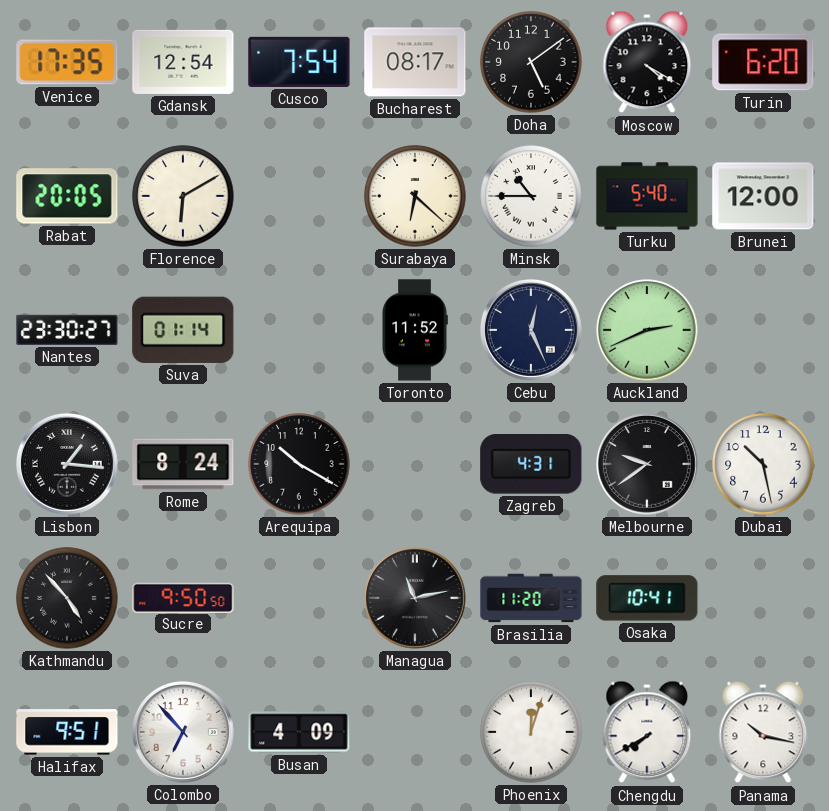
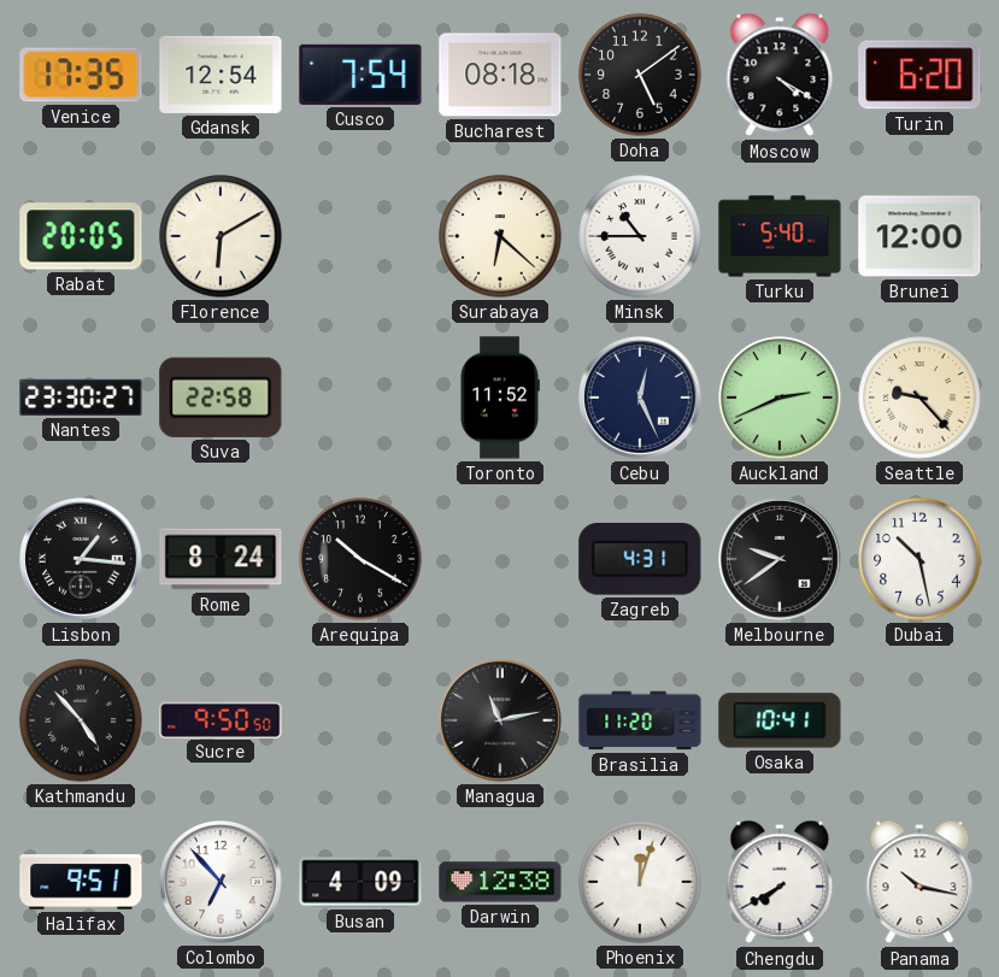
Bucharest: 08:17 -> 08:18
Suva: 01:14 -> 22:58
Seattle: none -> 9:23
Darwin: none -> 12:38
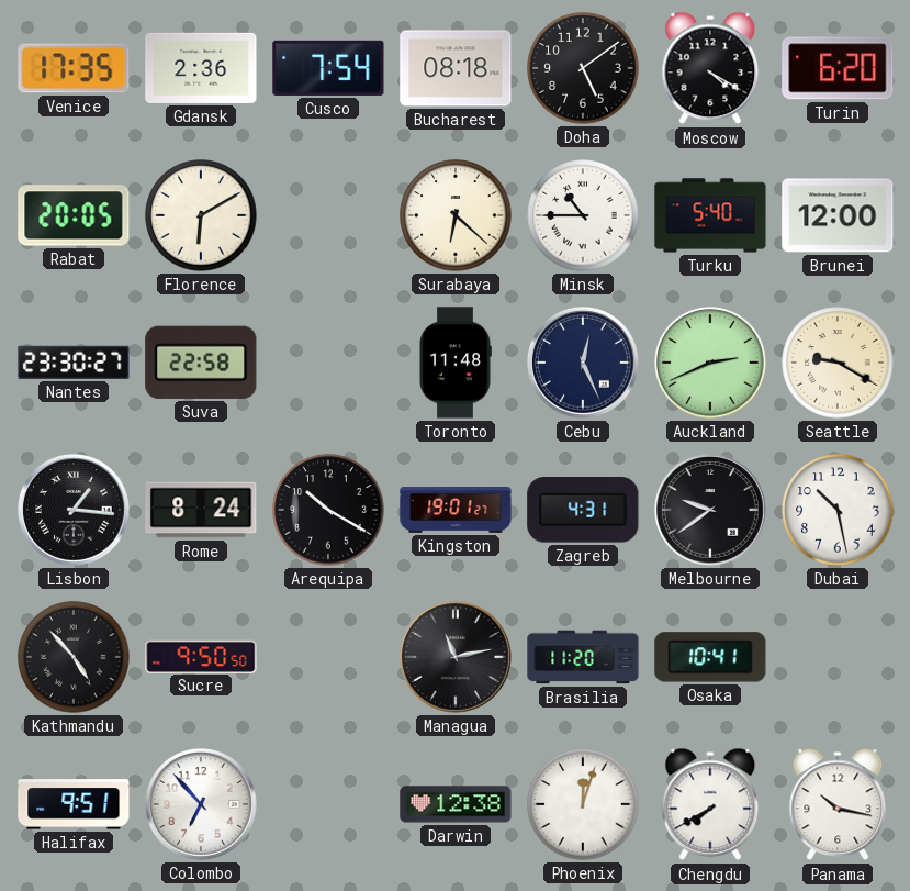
Gdansk: 12:54 -> 2:36
Toronto: 11:52 -> 11:48
Seattle: 9:23 -> 9:20
Kingston: none -> 19:01
Busan: 4:09 -> none
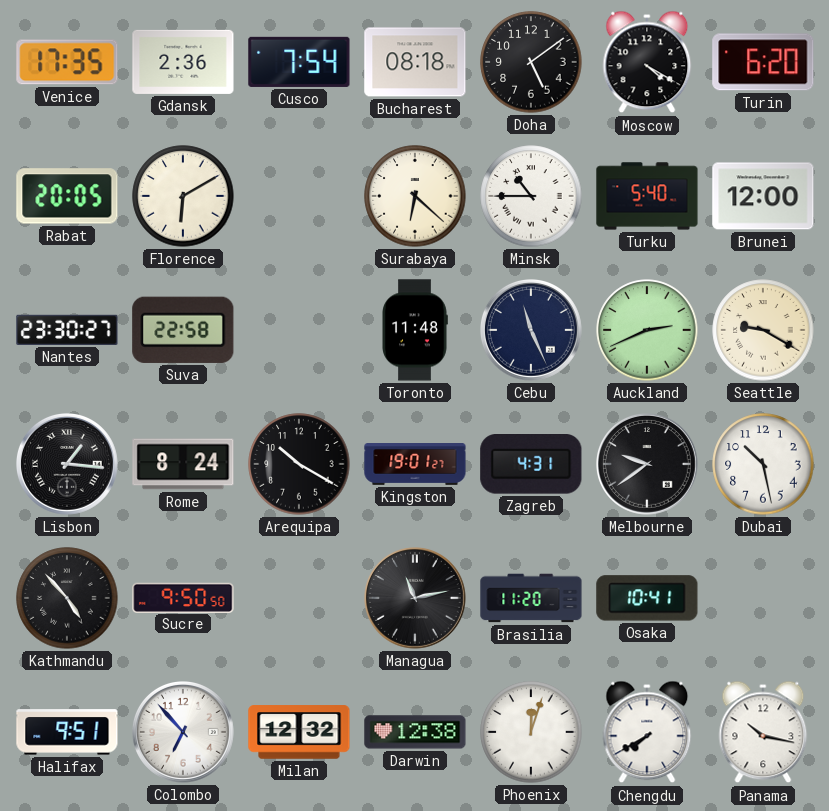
Cebu: 12:26 -> 11:26
Milan: none -> 12:32
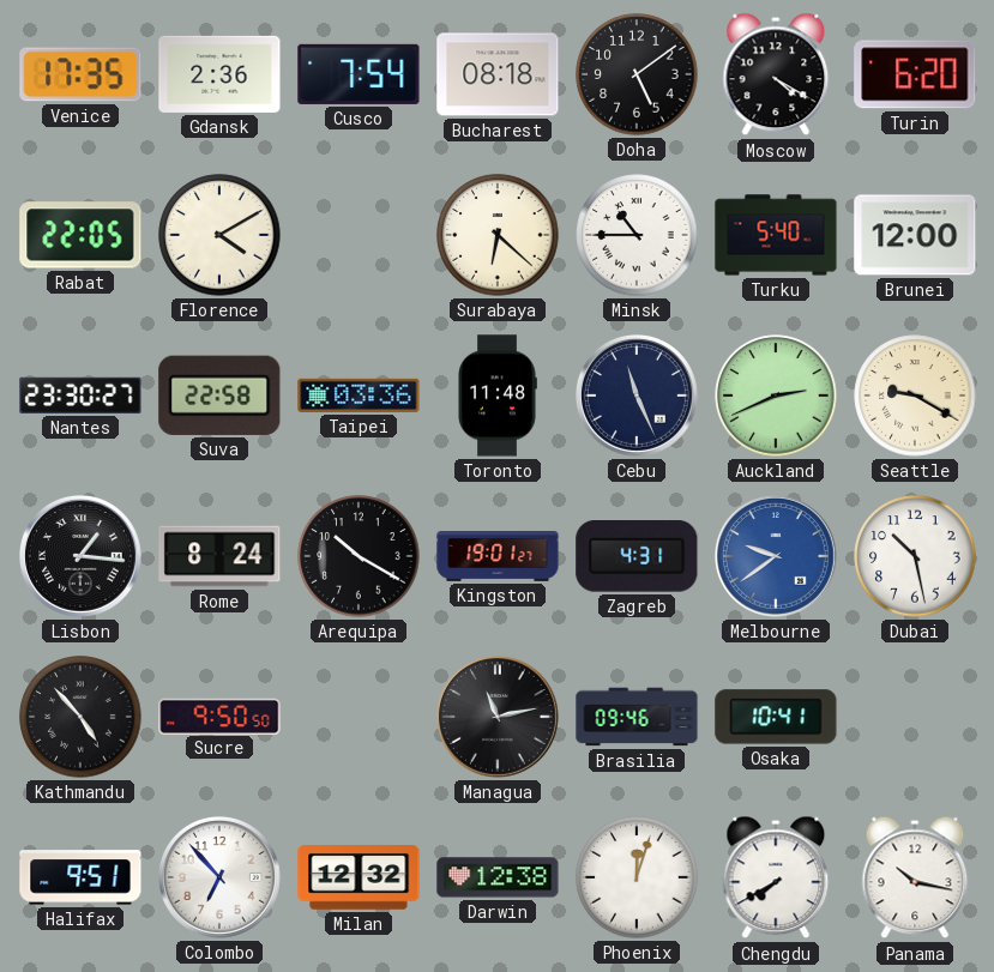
Rabat: 20:05 -> 22:05
Florence: 6:10 -> 4:10
Taipei: none -> 03:36
Melbourne dial: black -> blue
Brasilia: 11:20 -> 09:46
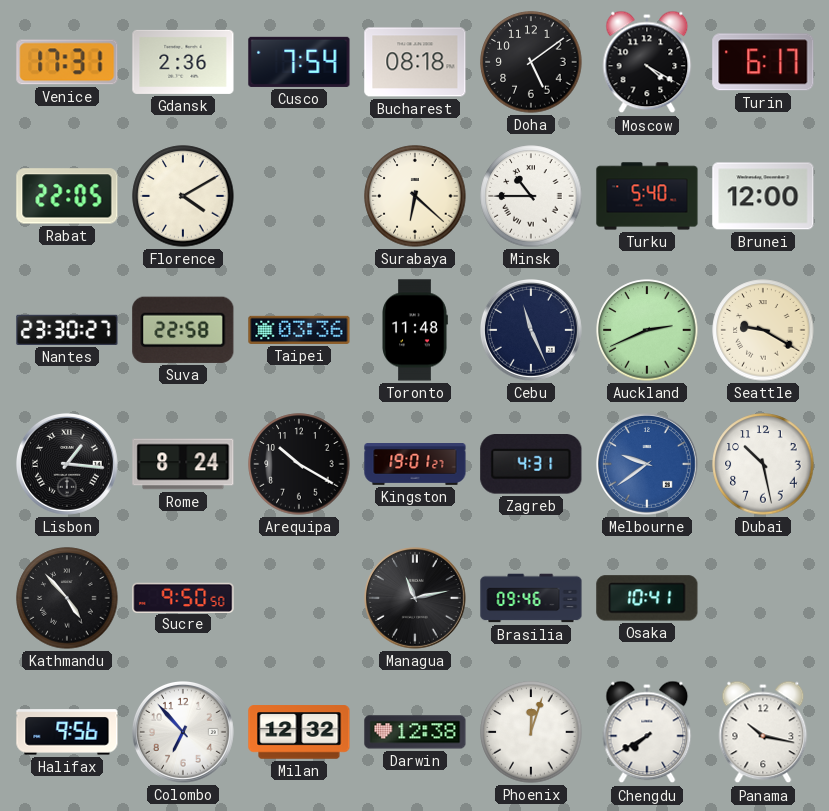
Venice: 17:35 -> 17:31
Turin: 6:20 -> 6:17
Halifax: 9:51 -> 9:56
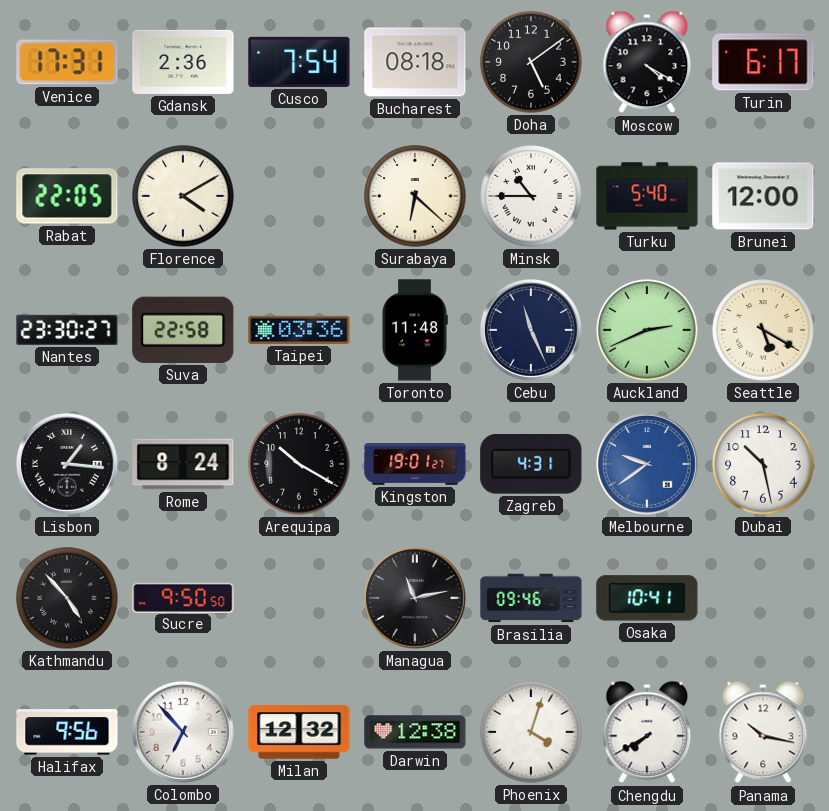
Seattle: 9:20 -> 5:20
Phoenix: 12:03 -> 4:03
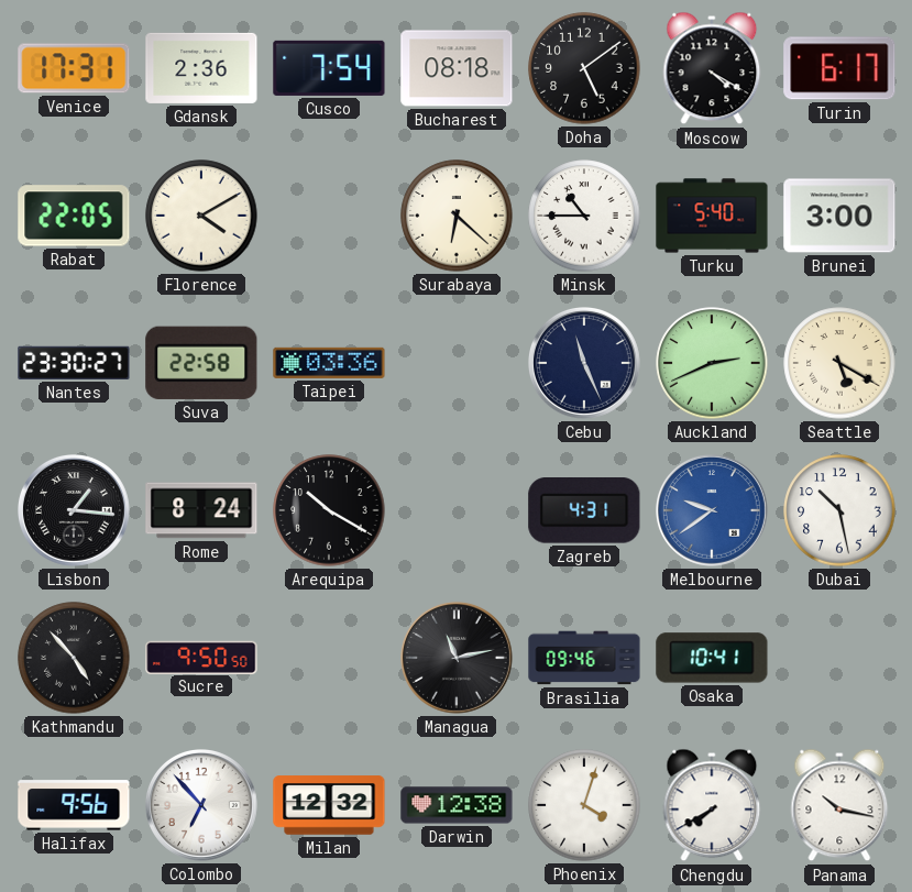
Brunei: 12:00 -> 3:00
Toronto: 11:48 -> none
Kingston: 19:01 -> none
